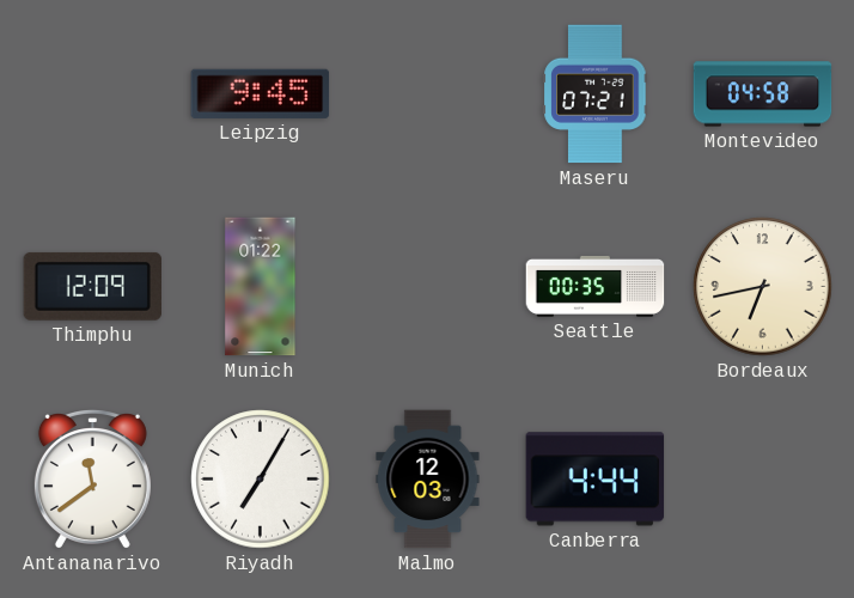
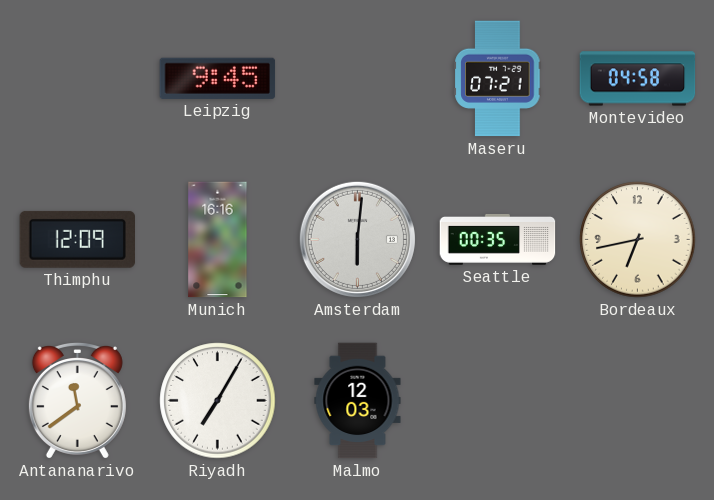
Munich: 01:22 -> 16:16
Amsterdam: none -> 6:01
Canberra: 4:44 -> none
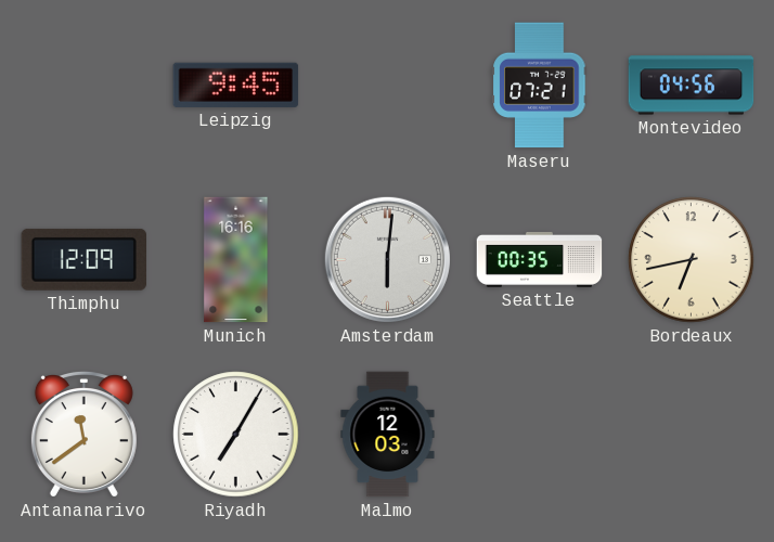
Montevideo: 04:58 -> 04:56
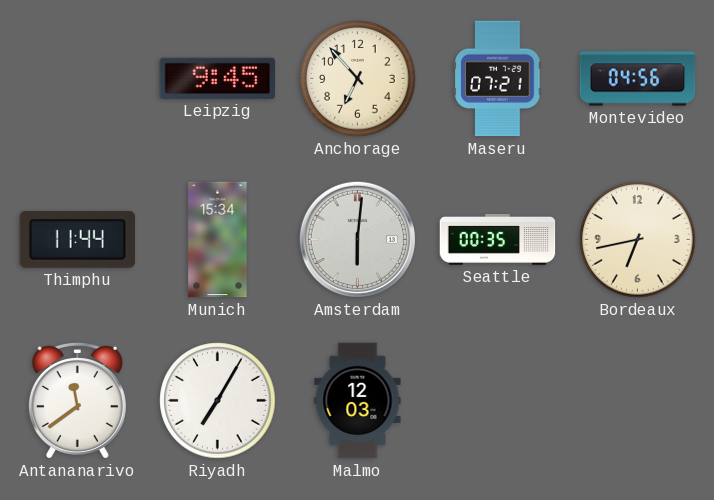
Anchorage: none -> 6:53
Thimphu: 12:09 -> 11:44
Munich: 16:16 -> 15:34
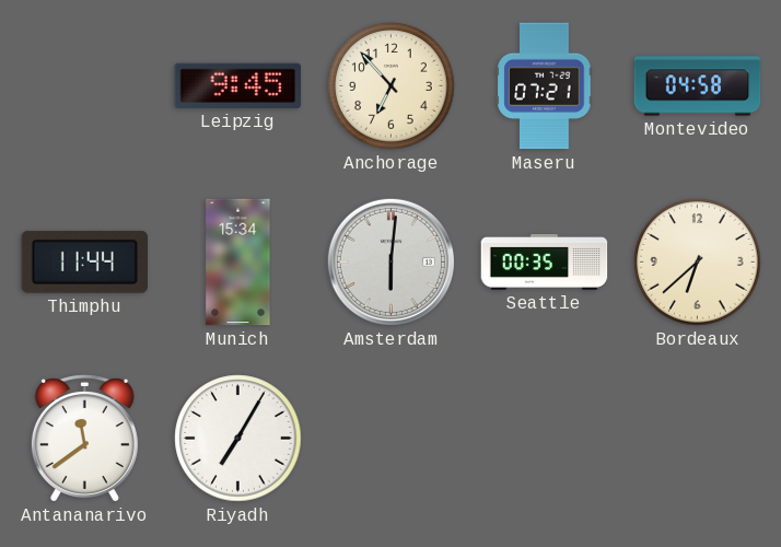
Montevideo: 04:56 -> 04:58
Bordeaux: 6:43 -> 6:38
Malmo: 12:03 -> none
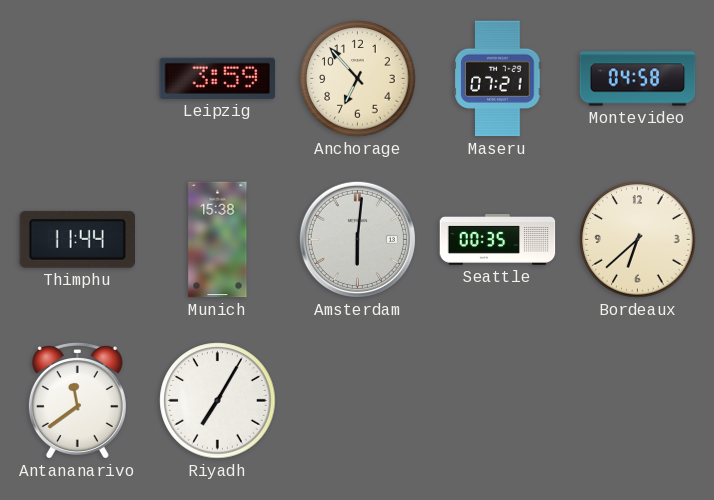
Leipzig: 9:45 -> 3:59
Munich: 15:34 -> 15:38
